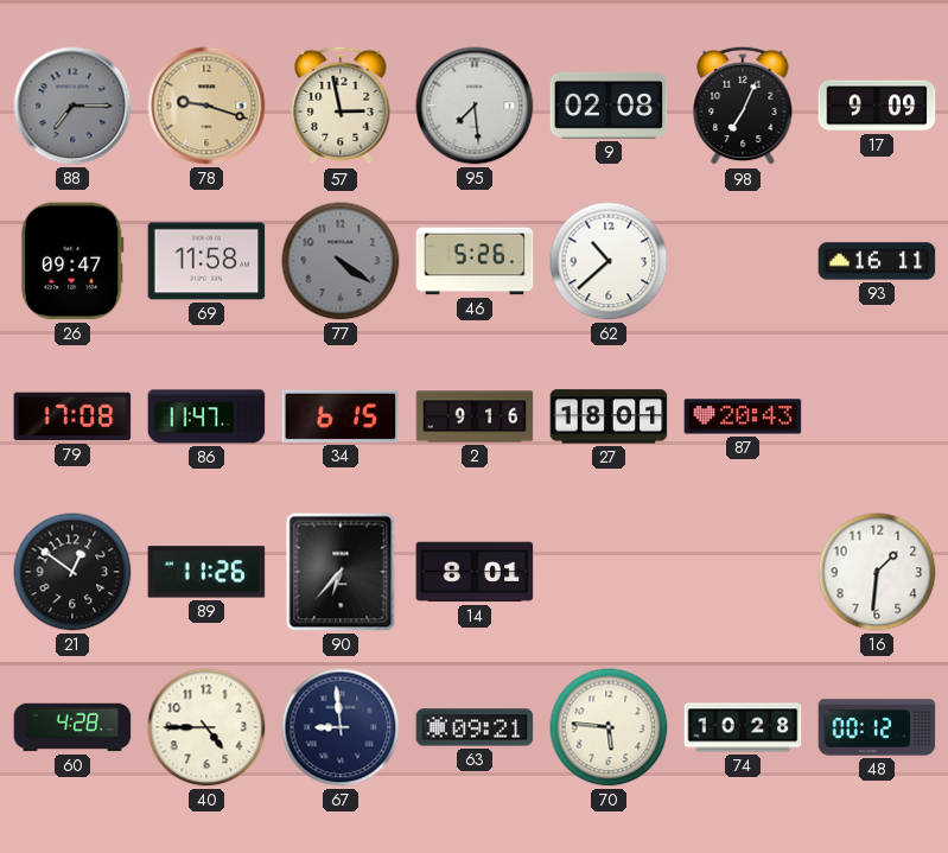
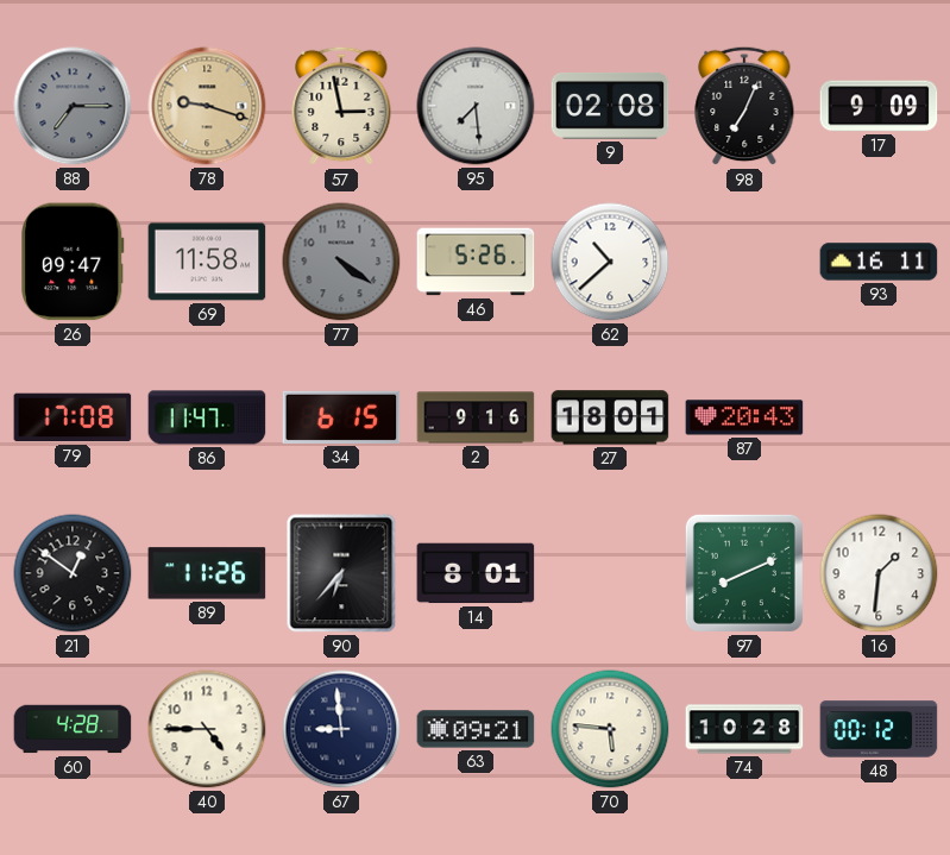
97: none -> 8:11
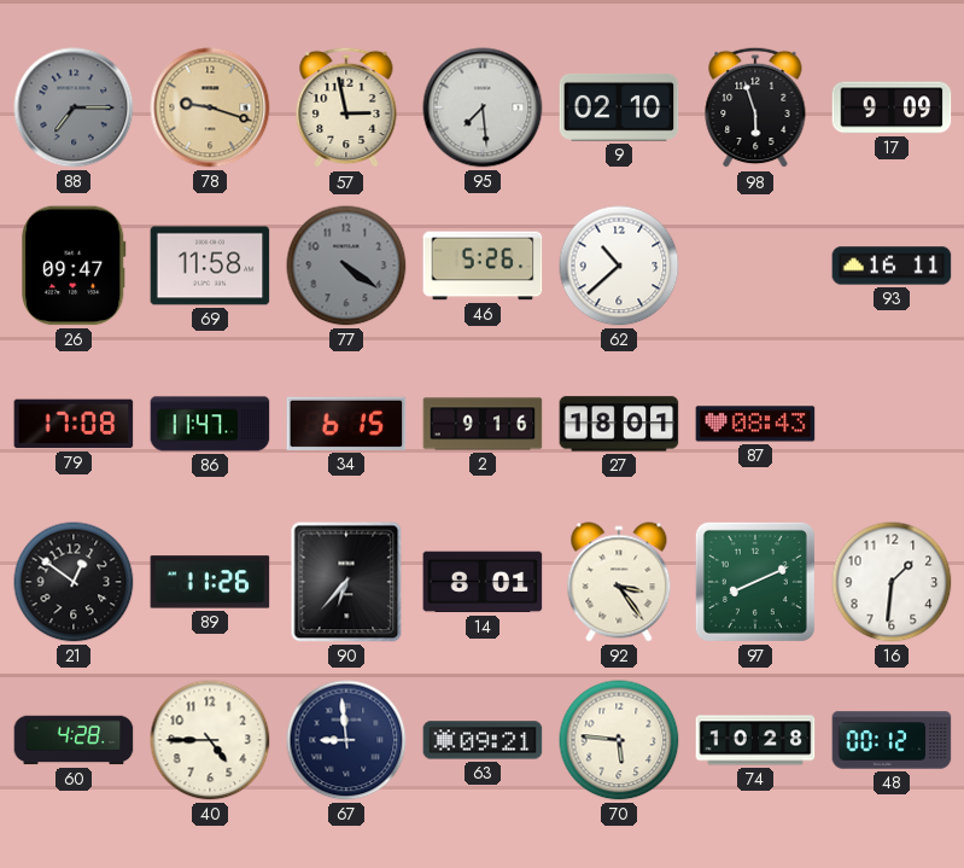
9: 02:08 -> 02:10
98: 7:04 -> 5:57
87: 20:43 -> 08:43
92: none -> 3:24
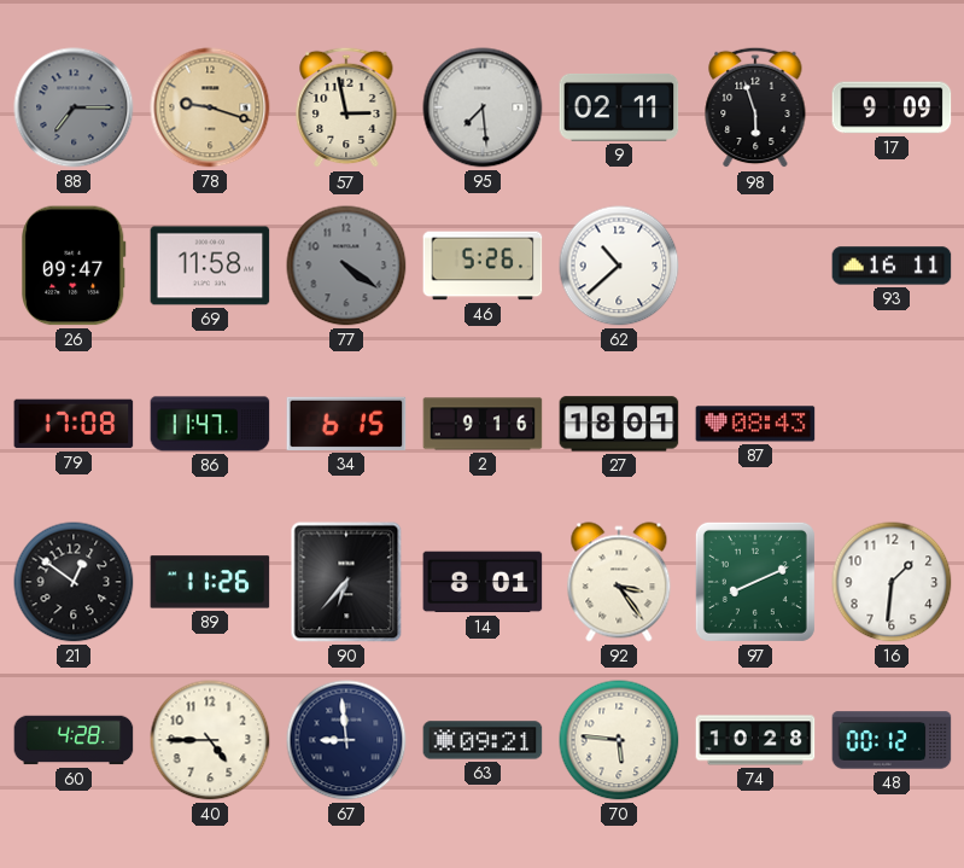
9: 02:10 -> 02:11
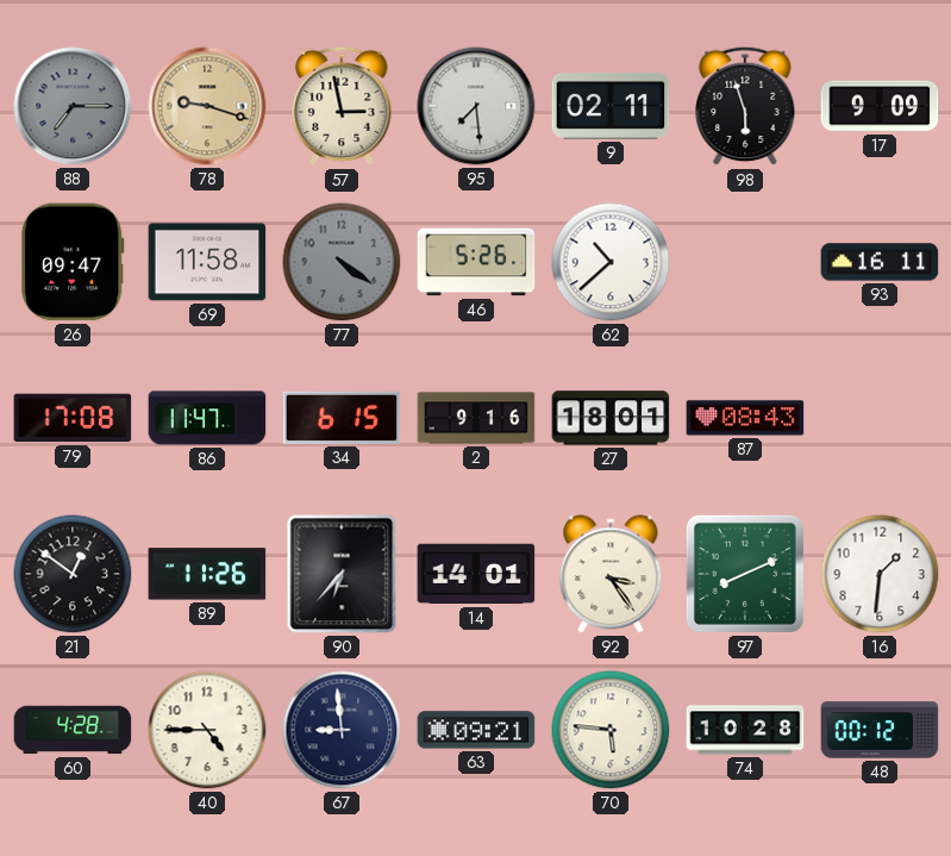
14: 8:01 -> 14:01
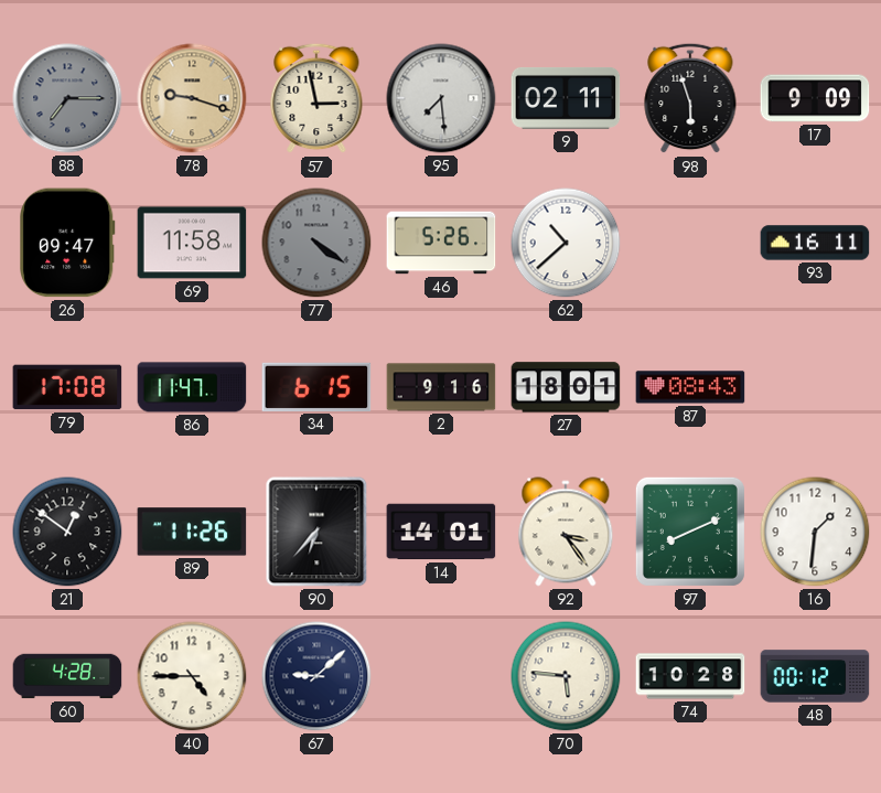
67: 8:59 -> 9:08
63: 09:21 -> none
